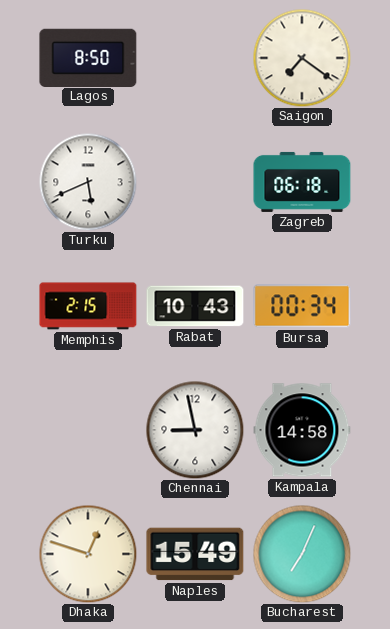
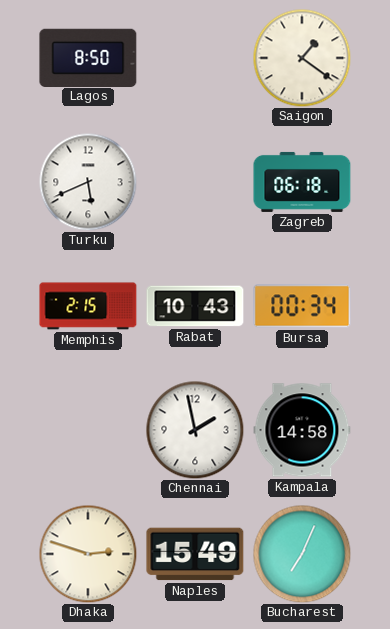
Saigon: 7:21 -> 1:21
Chennai: 8:58 -> 1:58
Dhaka: 12:48 -> 2:48
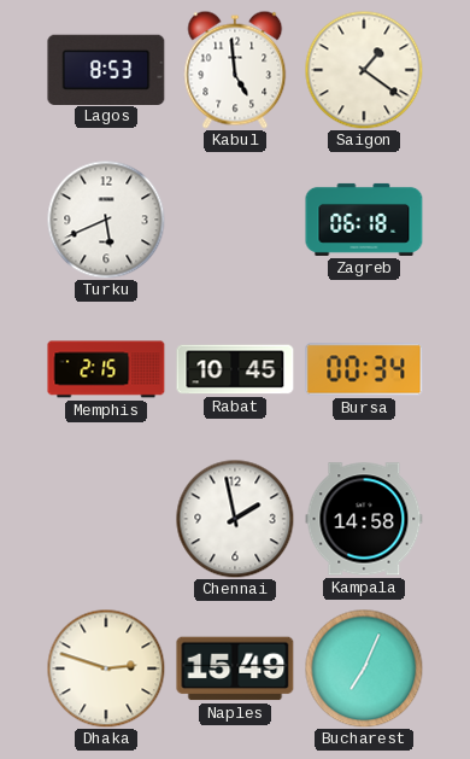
Lagos: 8:50 -> 8:53
Kabul: none -> 4:59
Rabat: 10:43 -> 10:45
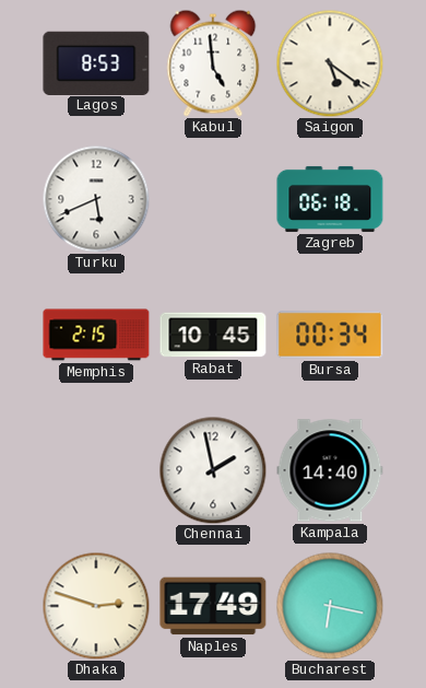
Saigon: 1:21 -> 5:21
Kampala: 14:58 -> 14:40
Naples: 15:49 -> 17:49
Bucharest: 7:04 -> 6:17
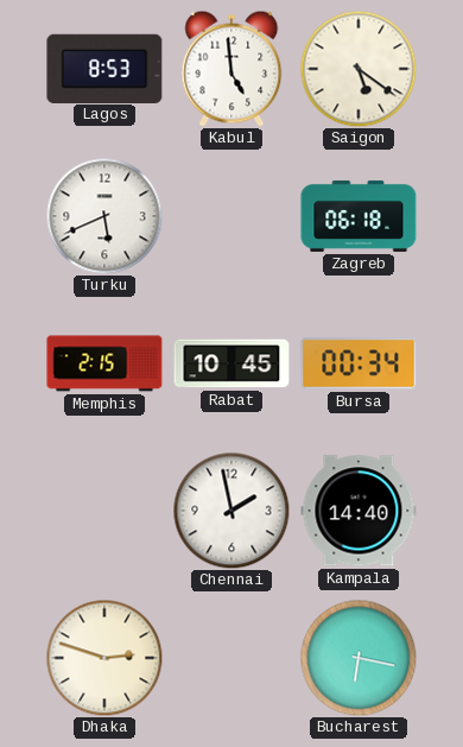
Naples: 17:49 -> none
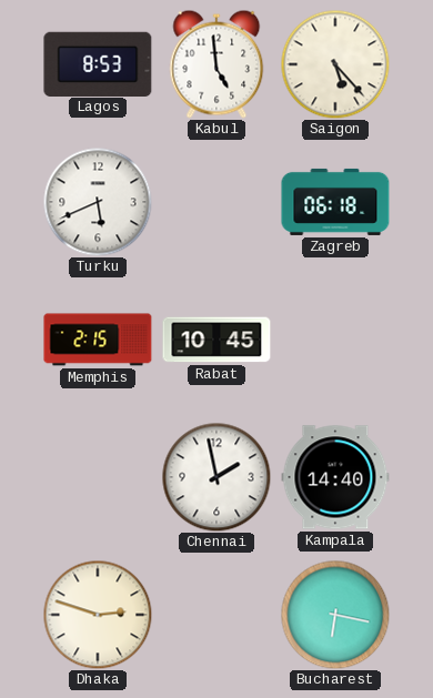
Saigon: 5:21 -> 5:23
Bursa: 00:34 -> none
